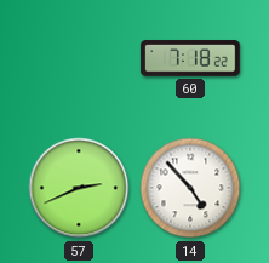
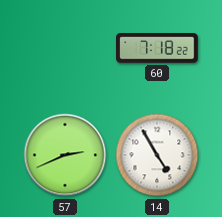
14: 4:53 -> 4:55
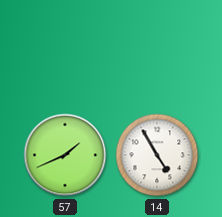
60: 7:18 -> none
57: 2:41 -> 1:41
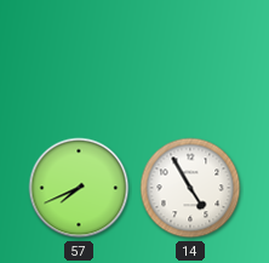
57: 1:41 -> 7:41
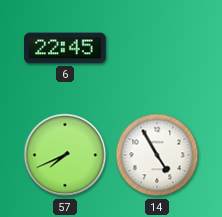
6: none -> 22:45
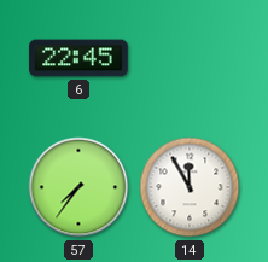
57: 7:41 -> 7:36
14: 4:55 -> 11:55
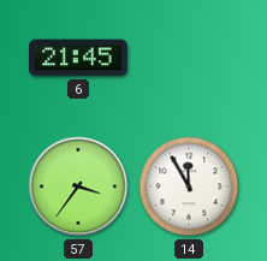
6: 22:45 -> 21:45
57: 7:36 -> 3:36
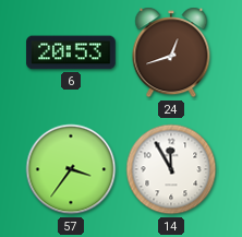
6: 21:45 -> 20:53
24: none -> 12:42
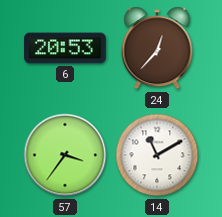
24: 12:42 -> 12:37
14: 11:55 -> 11:10
